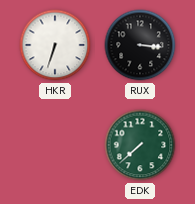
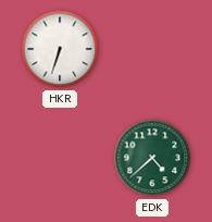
RUX: 3:16 -> none
EDK: 7:38 -> 4:38
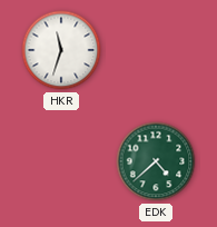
HKR: 6:33 -> 11:33
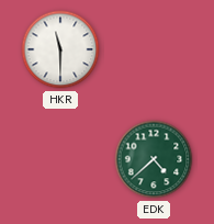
HKR: 11:33 -> 11:30
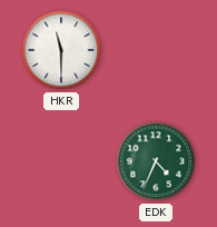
EDK: 4:38 -> 4:34
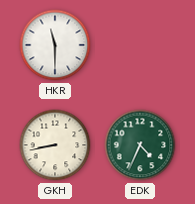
GKH: none -> 8:43
